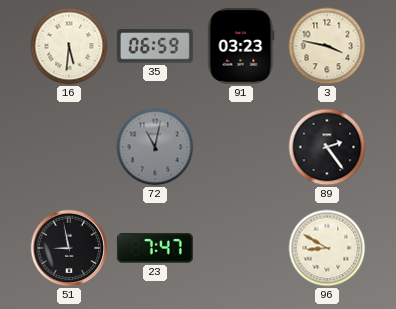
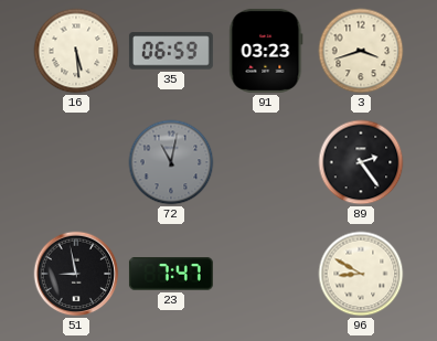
16: 5:31 -> 5:29
3: 3:47 -> 3:42
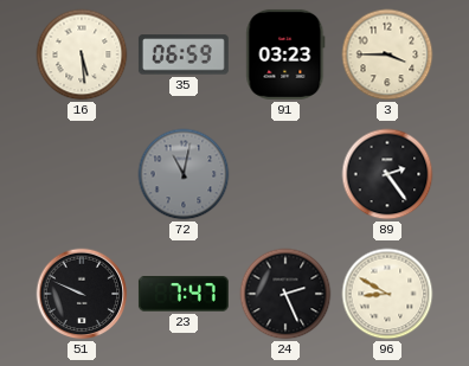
3: 3:42 -> 3:45
51: 8:58 -> 9:49
24: none -> 2:26
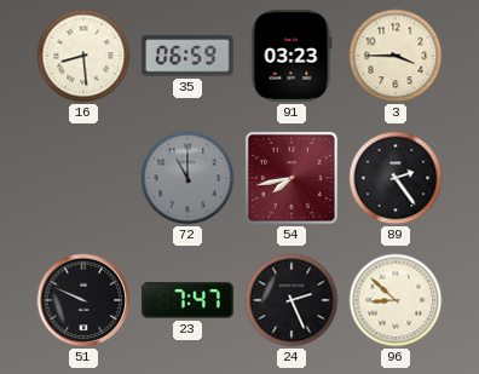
16: 5:29 -> 8:29
72: 11:02 -> 11:00
54: none -> 7:43
96: 8:50 -> 8:52
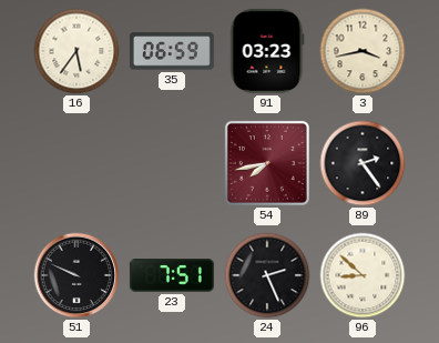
16: 8:29 -> 5:36
3: 3:45 -> 3:43
72: 11:00 -> none
23: 7:47 -> 7:51
